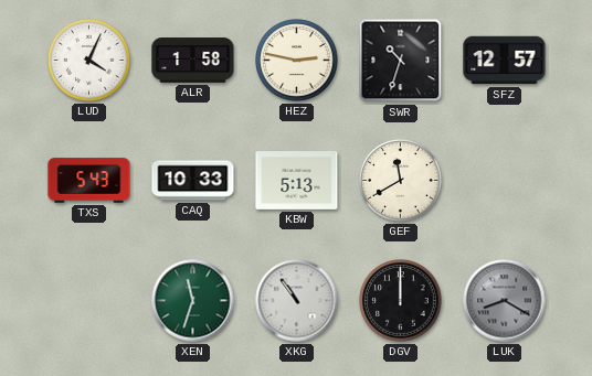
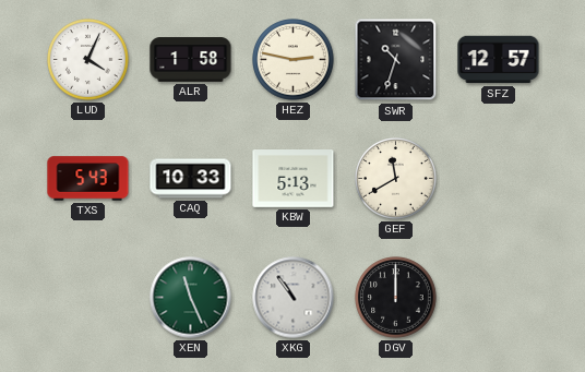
XEN: 11:33 -> 11:26
LUK: 8:20 -> none
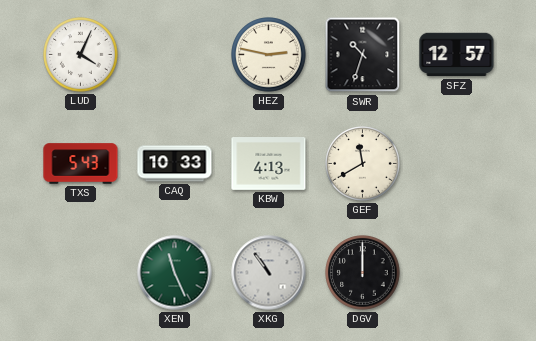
ALR: 1:58 -> none
KBW: 5:13 -> 4:13
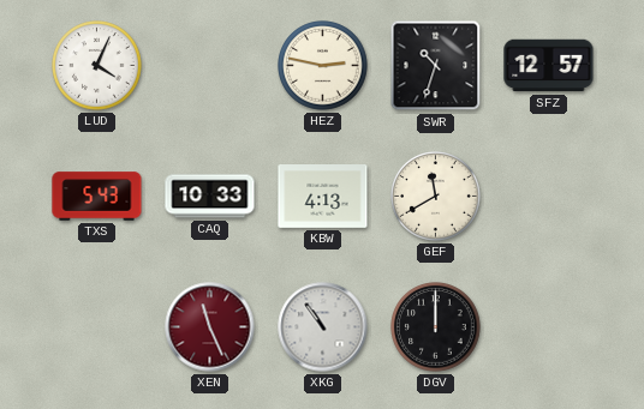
XEN dial: green -> burgundy
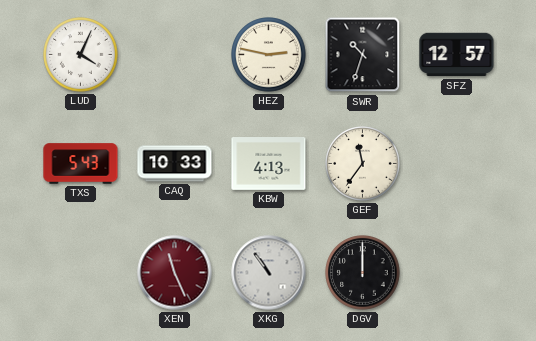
GEF: 11:40 -> 11:36
